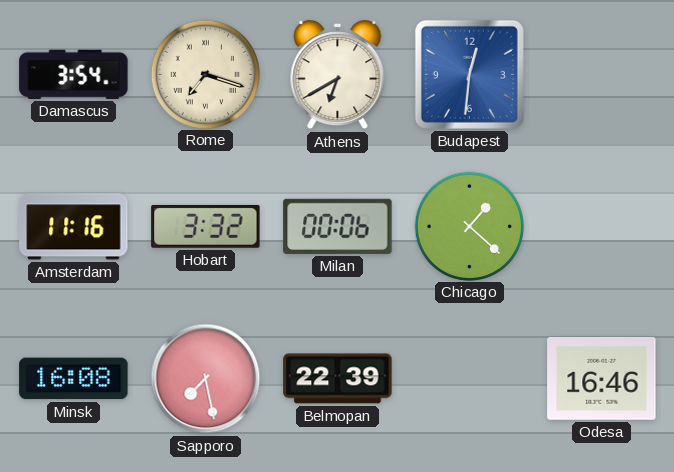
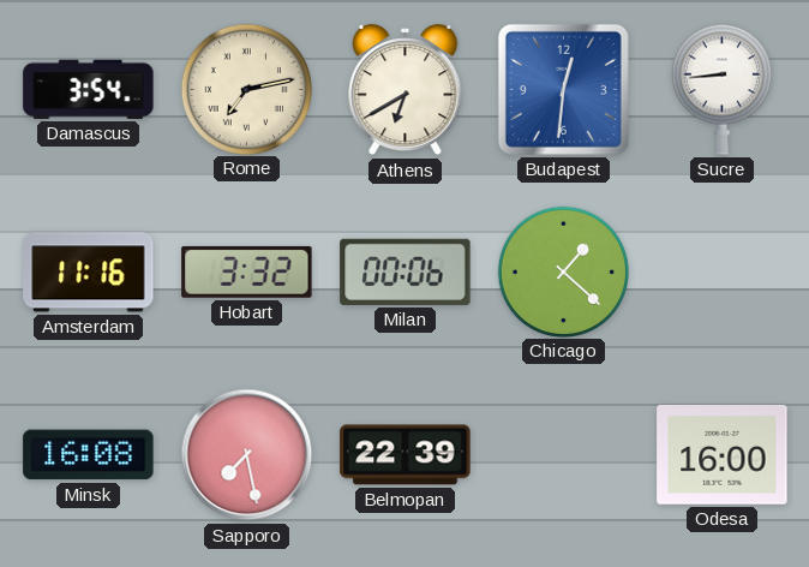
Rome: 7:18 -> 7:13
Sucre: none -> 8:44
Odesa: 16:46 -> 16:00
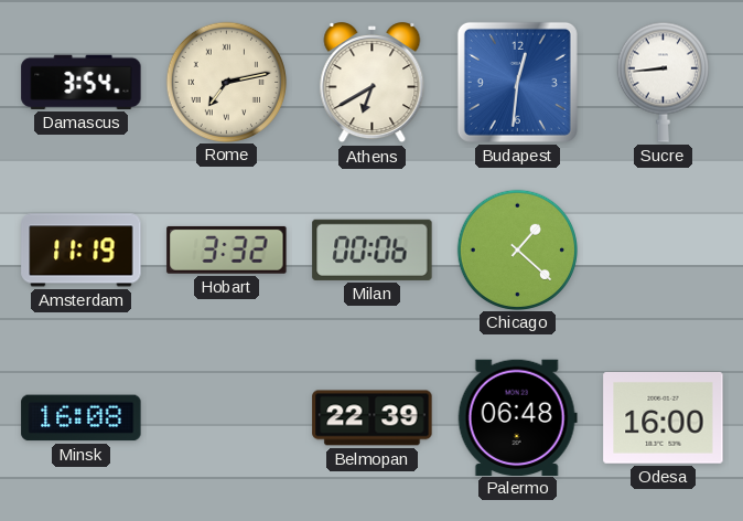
Amsterdam: 11:16 -> 11:19
Sapporo: 7:28 -> none
Palermo: none -> 06:48
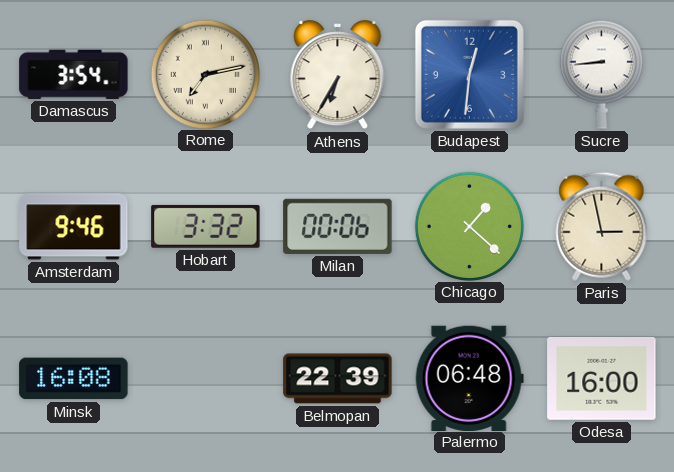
Athens: 6:40 -> 6:35
Amsterdam: 11:19 -> 9:46
Paris: none -> 2:58
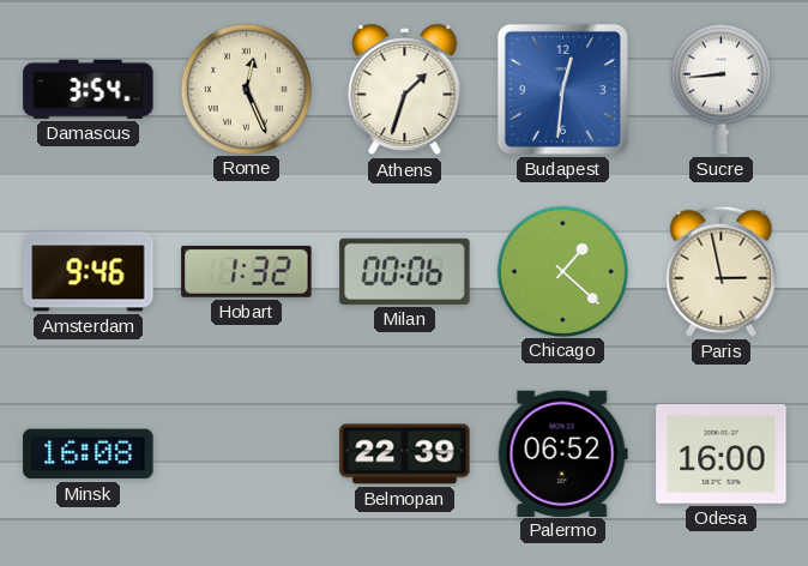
Rome: 7:13 -> 12:26
Athens: 6:35 -> 1:33
Hobart: 3:32 -> 1:32
Palermo: 06:48 -> 06:52
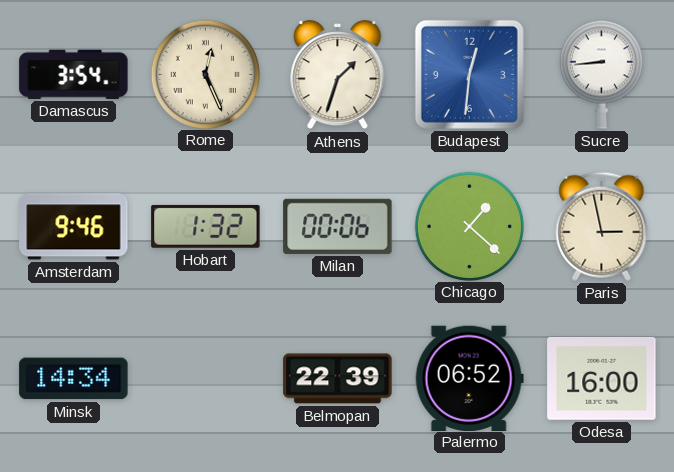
Minsk: 16:08 -> 14:34
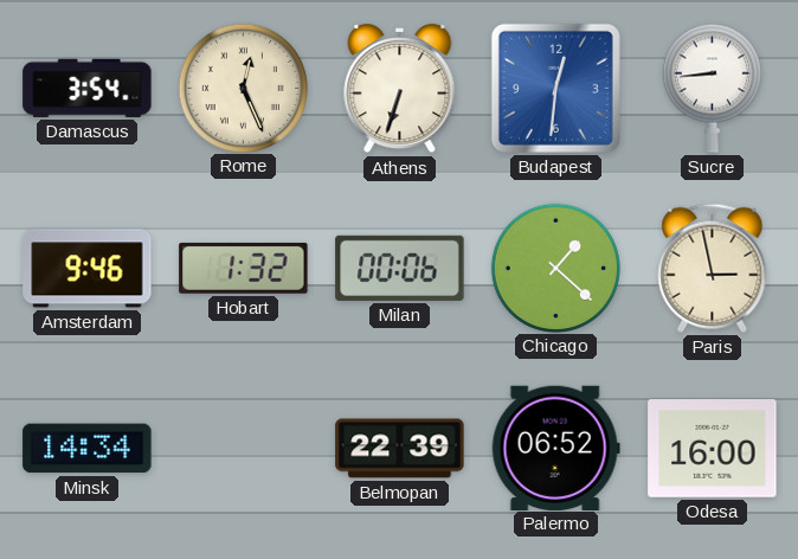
Athens: 1:33 -> 6:33
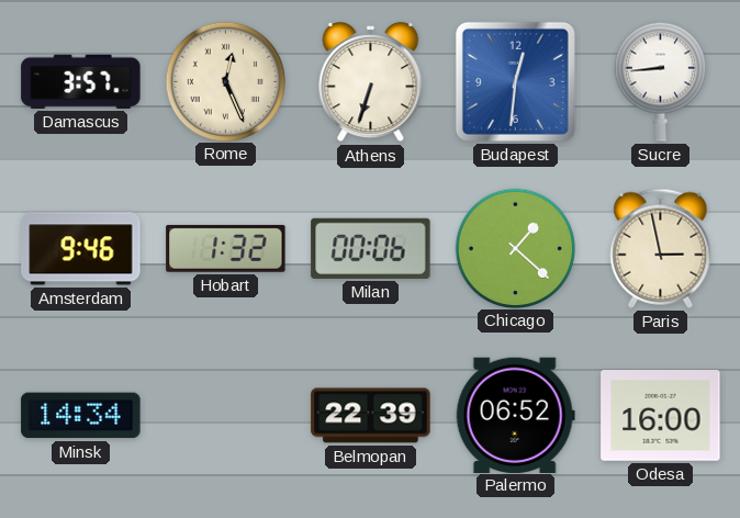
Damascus: 3:54 -> 3:57
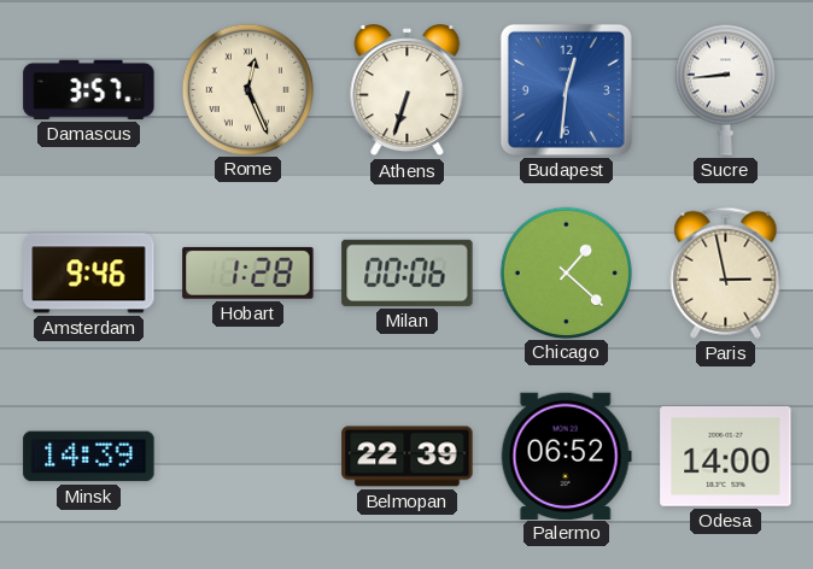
Hobart: 1:32 -> 1:28
Minsk: 14:34 -> 14:39
Odesa: 16:00 -> 14:00
